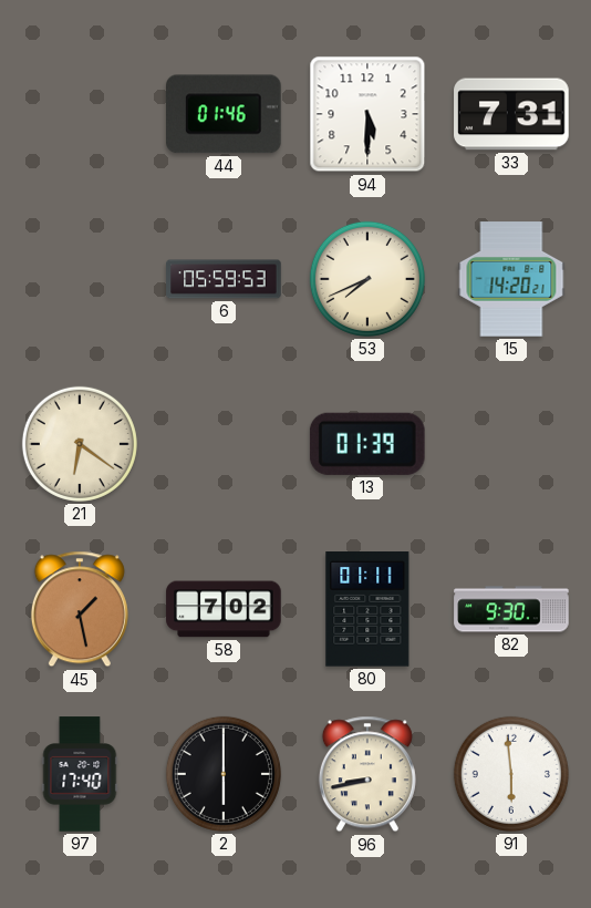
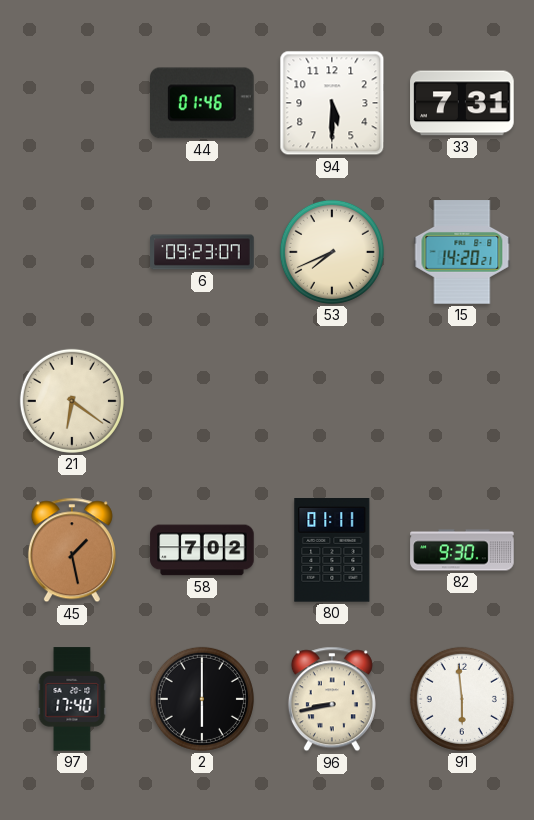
6: 05:59 -> 09:23
13: 01:39 -> none
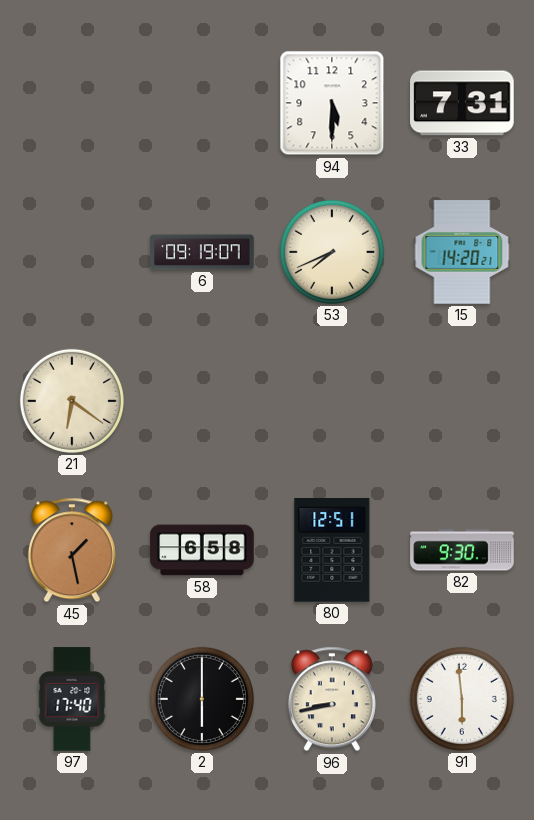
44: 01:46 -> none
6: 09:23 -> 09:19
58: 7:02 -> 6:58
80: 01:11 -> 12:51
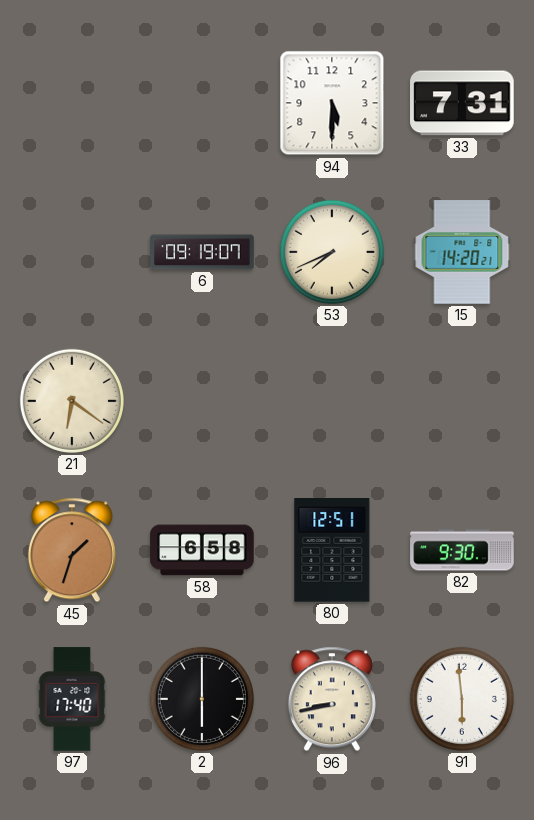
45: 1:28 -> 1:33
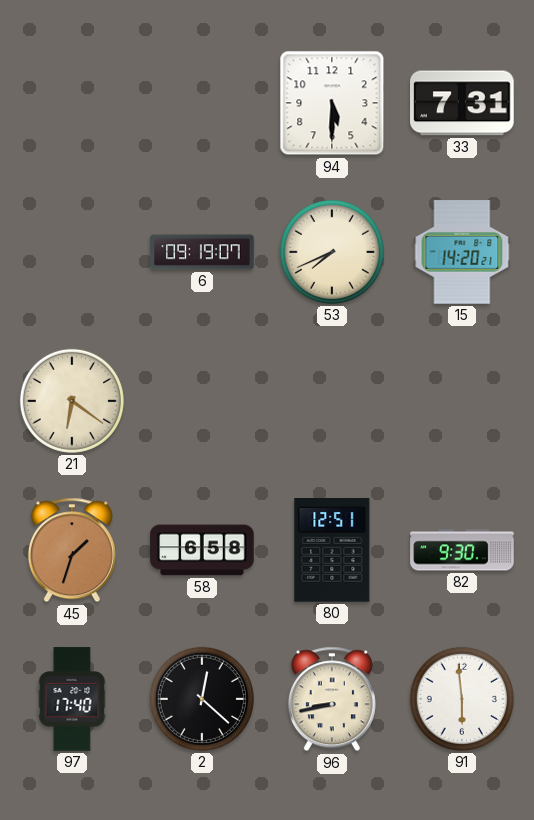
2: 6:00 -> 12:22
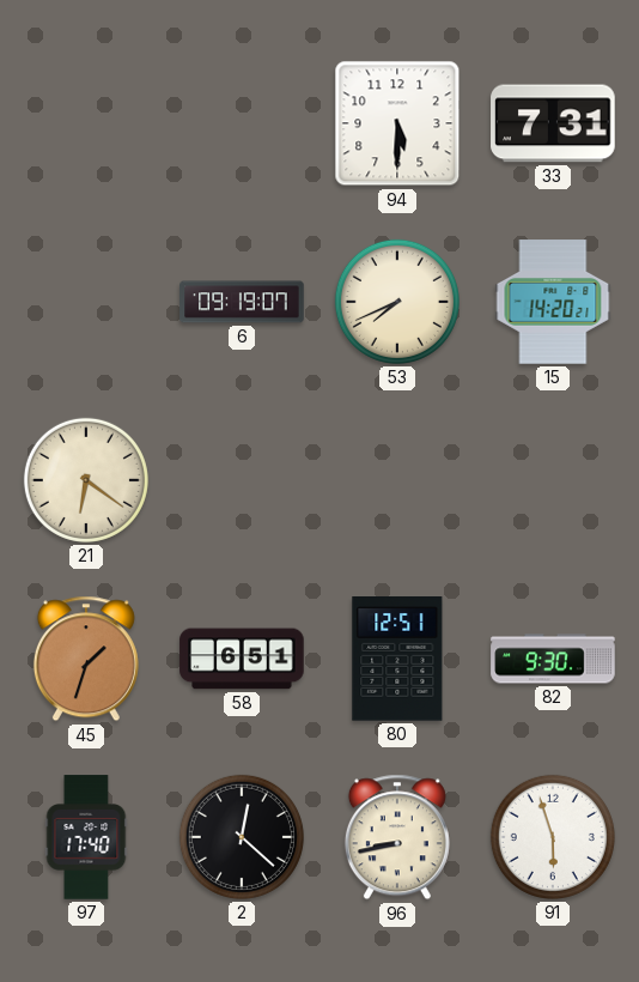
58: 6:58 -> 6:51
91: 5:59 -> 5:57
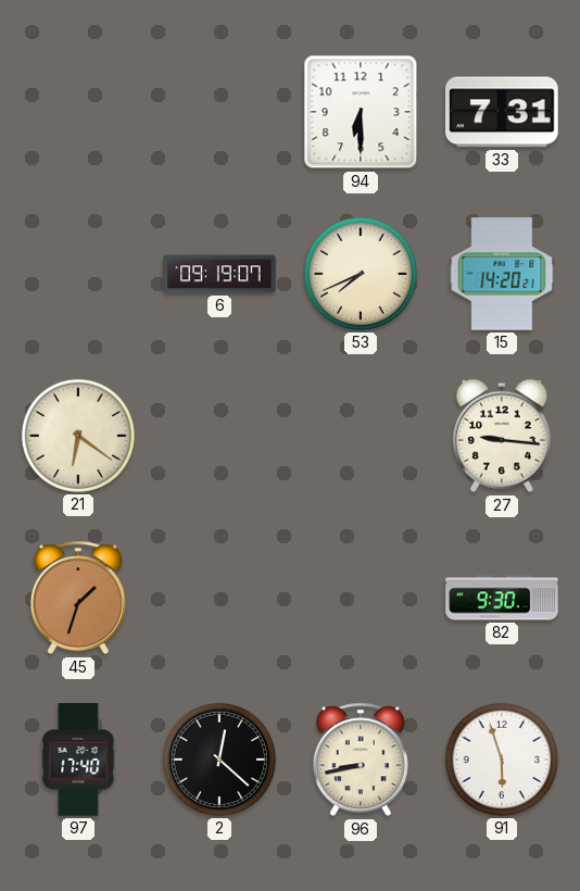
94: 5:30 -> 6:30
27: none -> 9:16
58: 6:51 -> none
80: 12:51 -> none
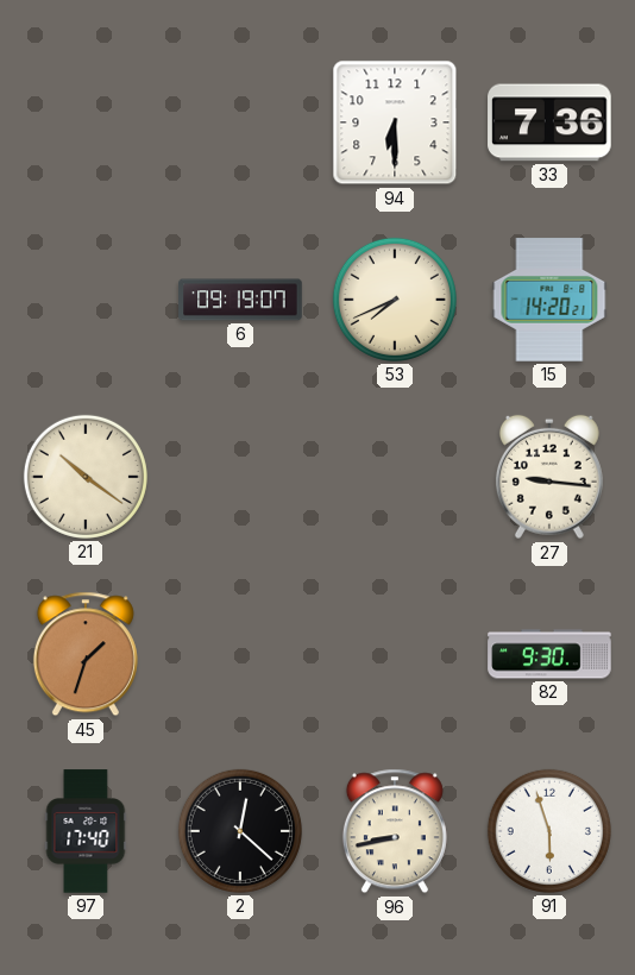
33: 7:31 -> 7:36
21: 6:21 -> 10:21
